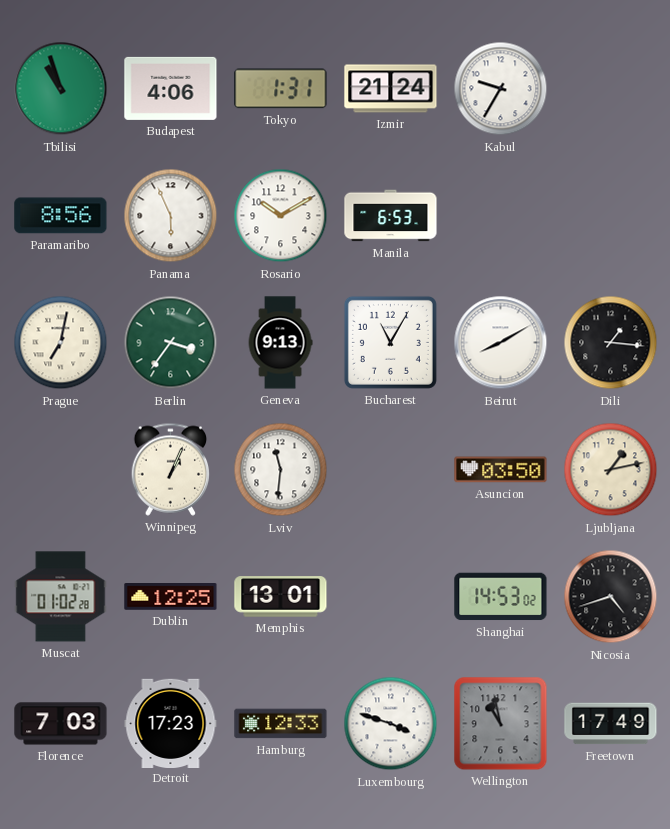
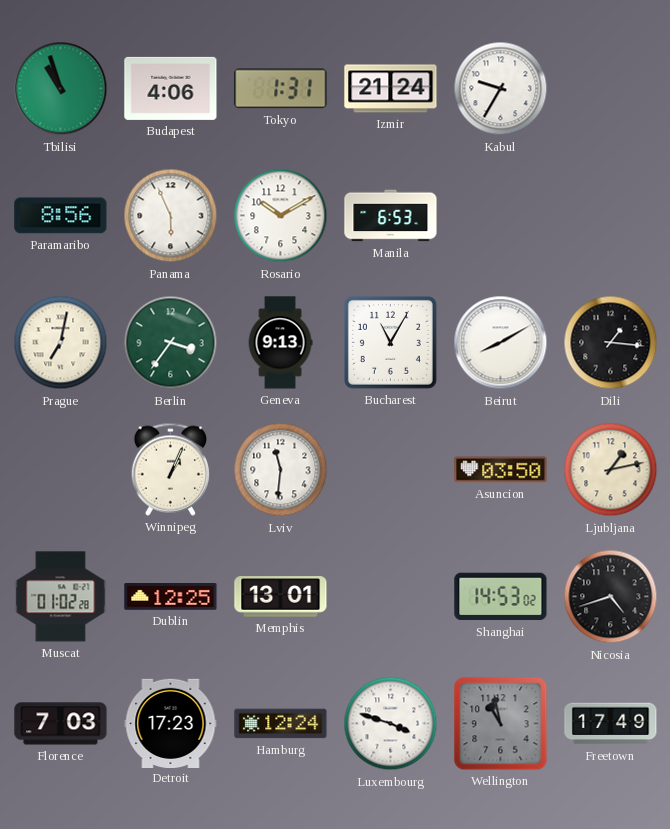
Hamburg: 12:33 -> 12:24
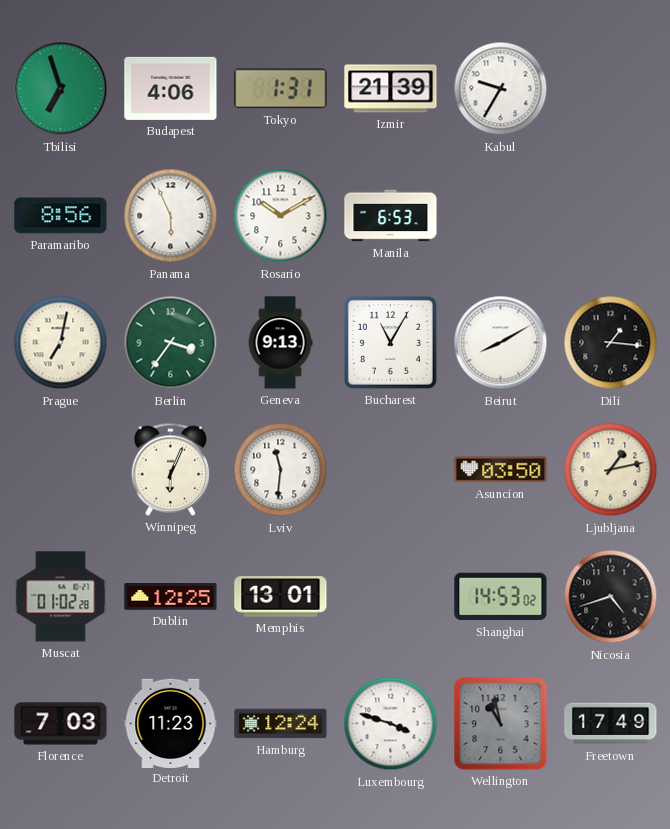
Tbilisi: 10:57 -> 6:57
Izmir: 21:24 -> 21:39
Winnipeg: 1:04 -> 6:04
Detroit: 17:23 -> 11:23
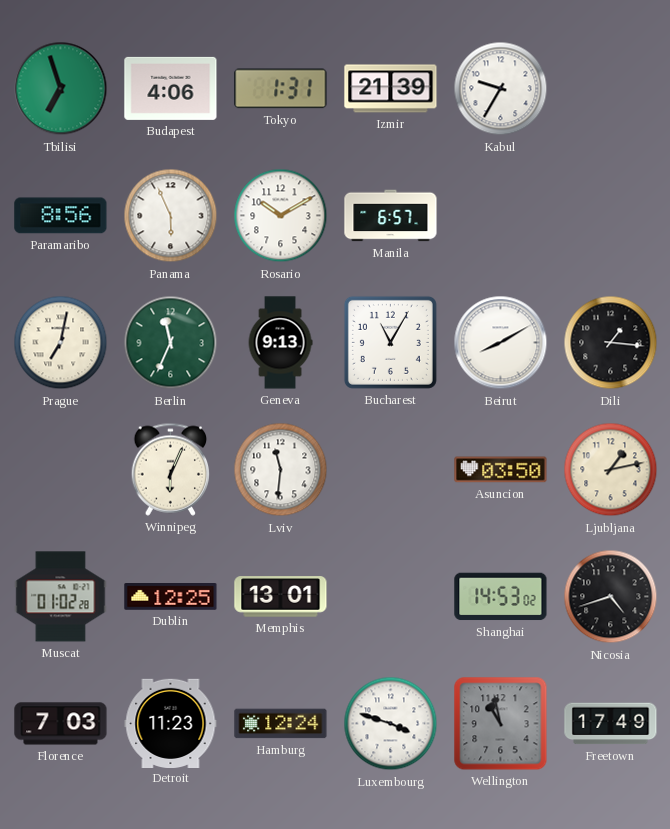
Manila: 6:53 -> 6:57
Berlin: 3:36 -> 11:34
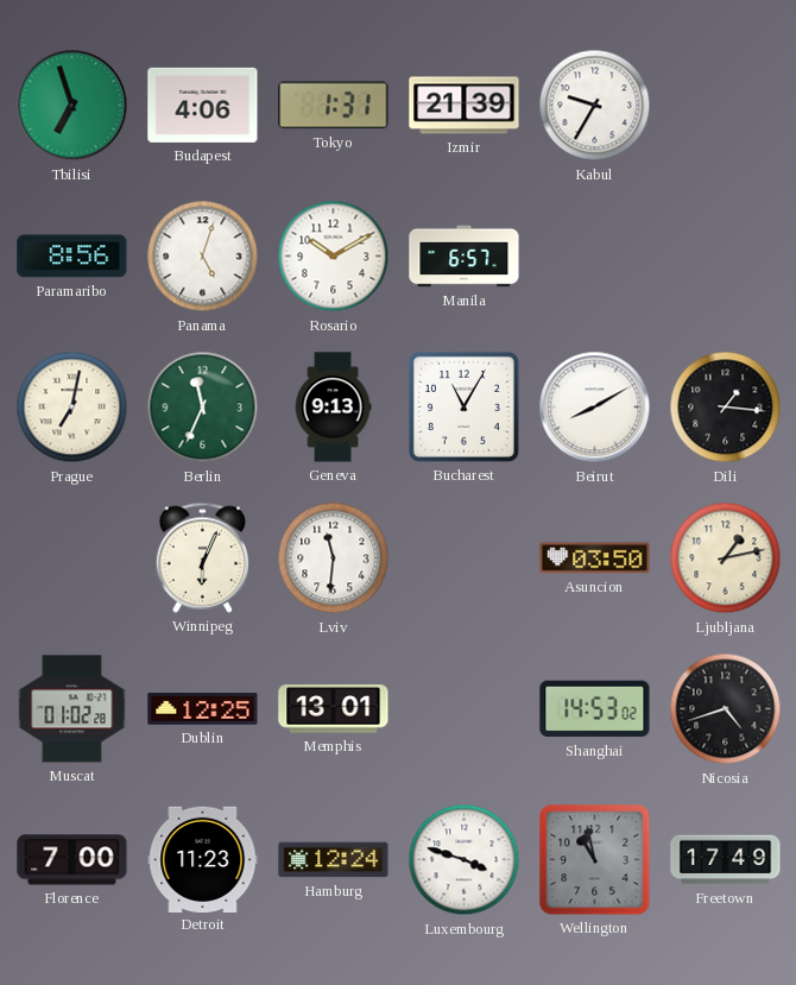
Panama: 5:56 -> 5:03
Florence: 7:03 -> 7:00
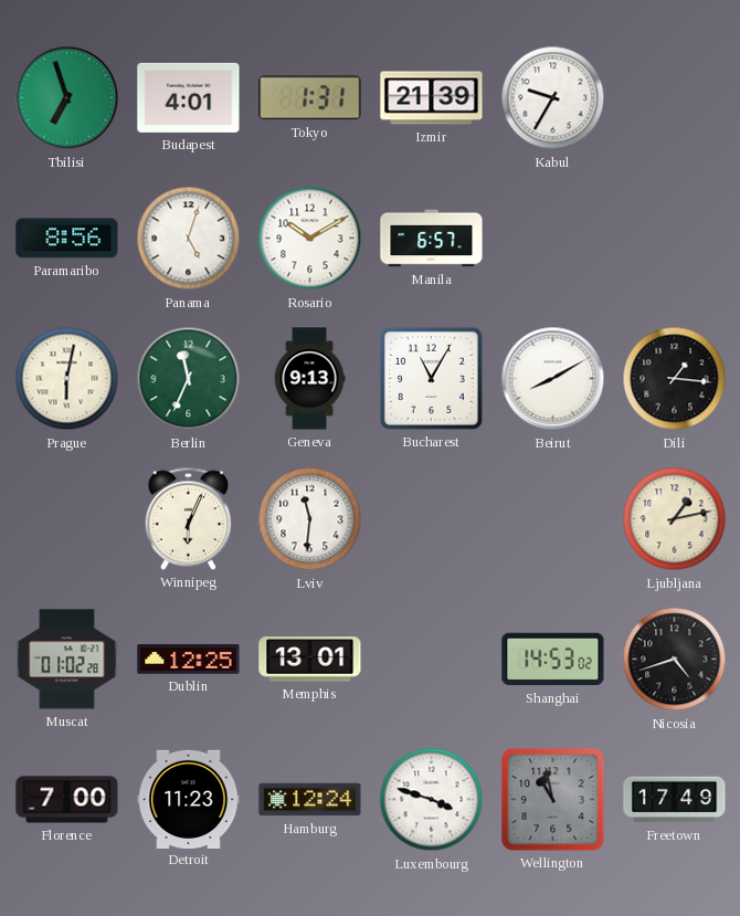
Budapest: 4:06 -> 4:01
Prague: 7:02 -> 6:02
Asuncion: 03:50 -> none
